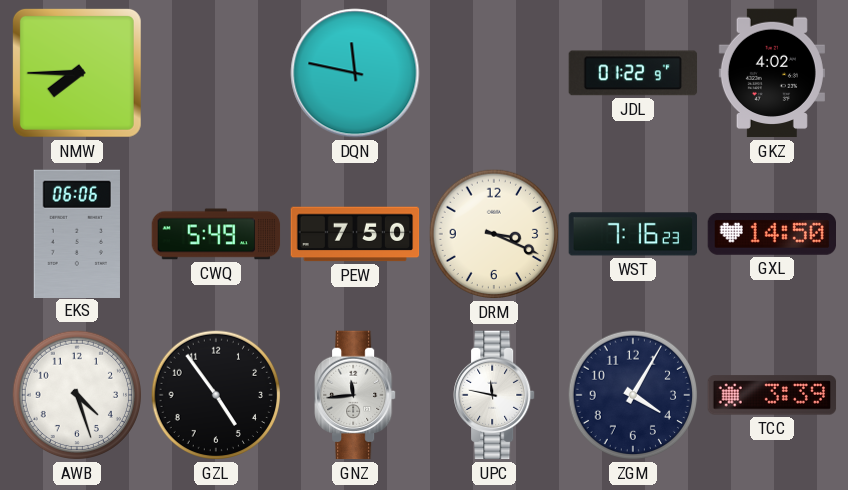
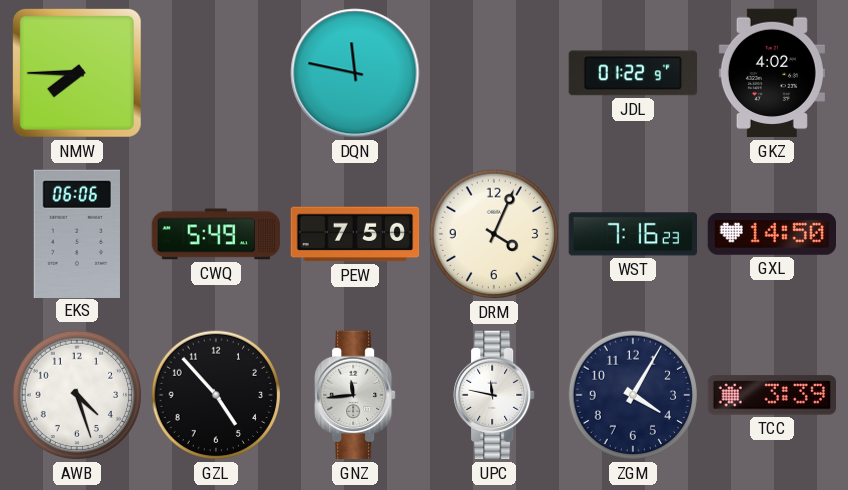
DRM: 3:19 -> 4:04
GZL: 4:54 -> 4:53
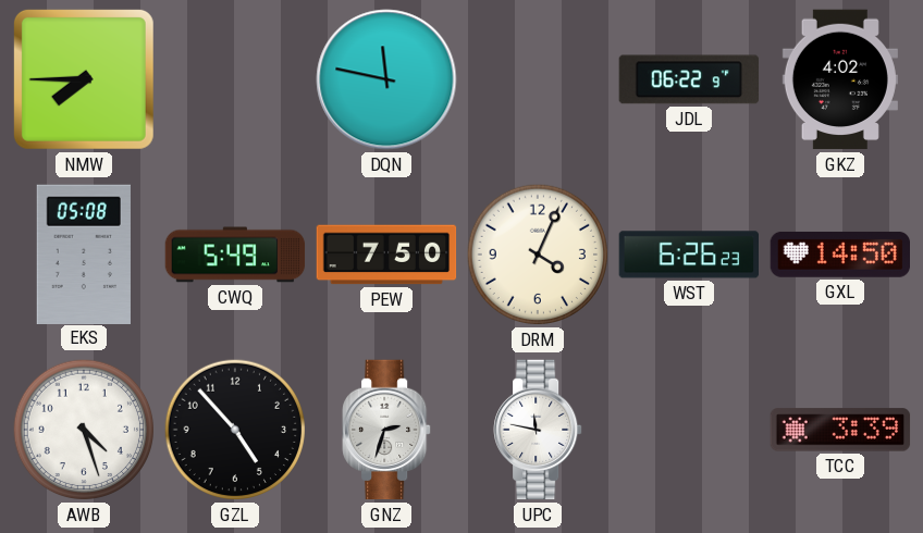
JDL: 01:22 -> 06:22
EKS: 06:06 -> 05:08
WST: 7:16 -> 6:26
GNZ: 11:44 -> 2:33
ZGM: 4:05 -> none
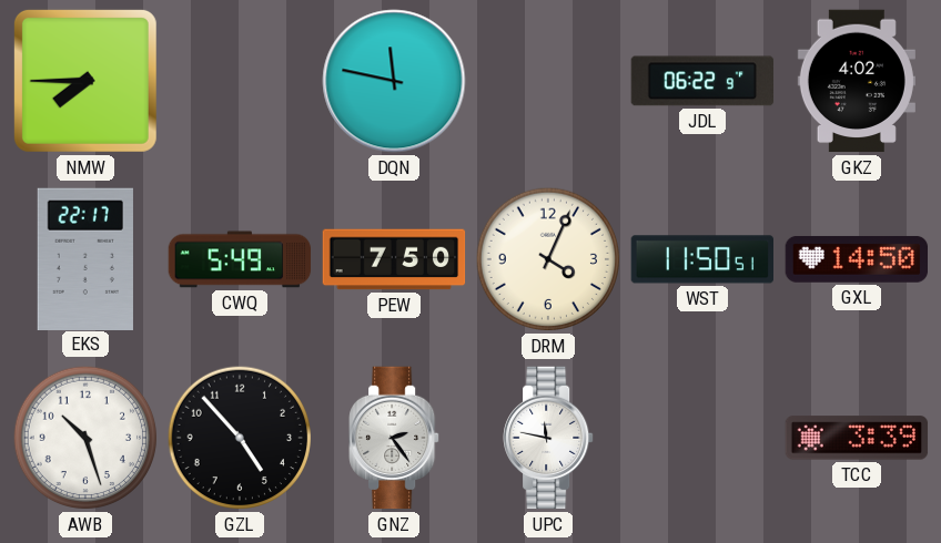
EKS: 05:08 -> 22:17
WST: 6:26 -> 11:50
AWB: 4:27 -> 10:27
GNZ: 2:33 -> 2:24
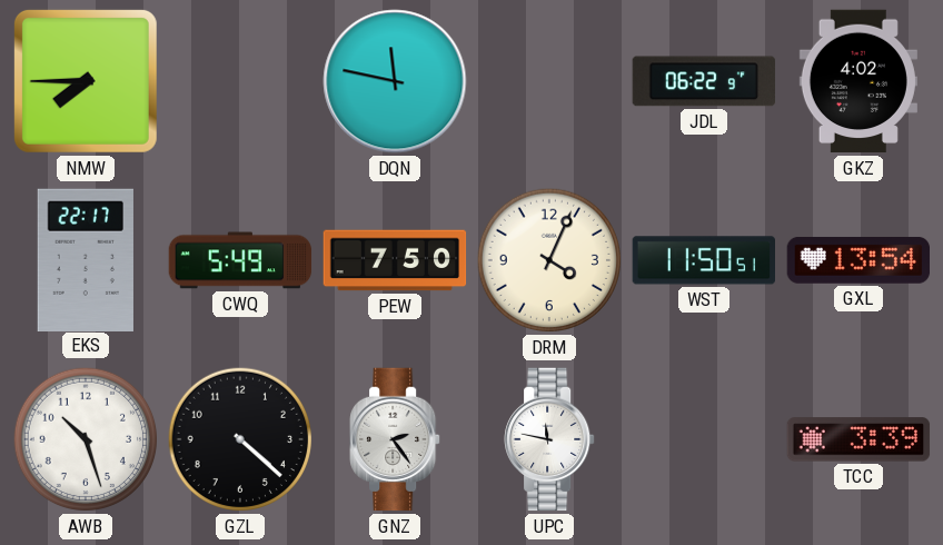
GXL: 14:50 -> 13:54
GZL: 4:53 -> 4:22
